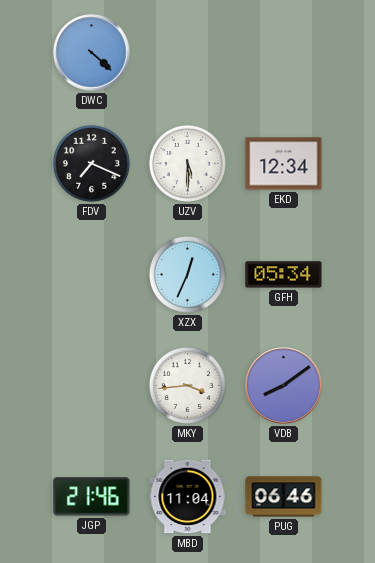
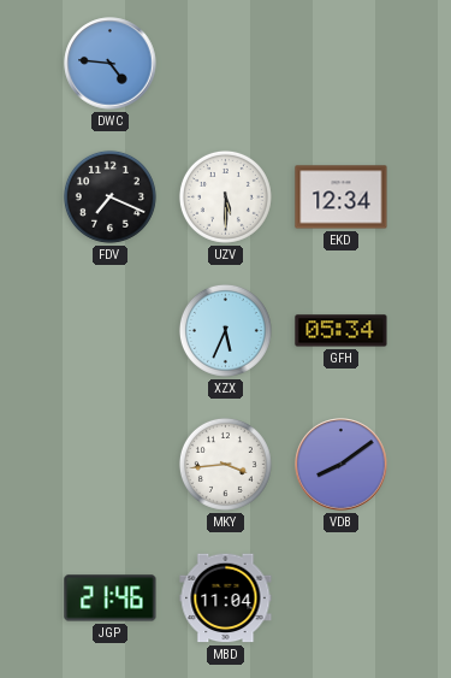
DWC: 4:22 -> 4:46
XZX: 12:34 -> 5:34
PUG: 06:46 -> none
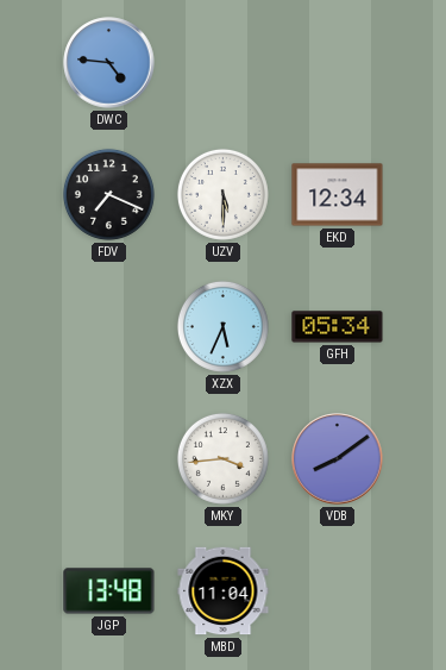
JGP: 21:46 -> 13:48
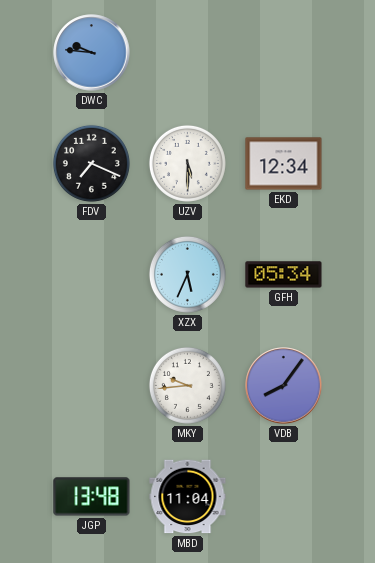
DWC: 4:46 -> 9:46
MKY: 3:44 -> 9:44
VDB: 8:09 -> 8:06
